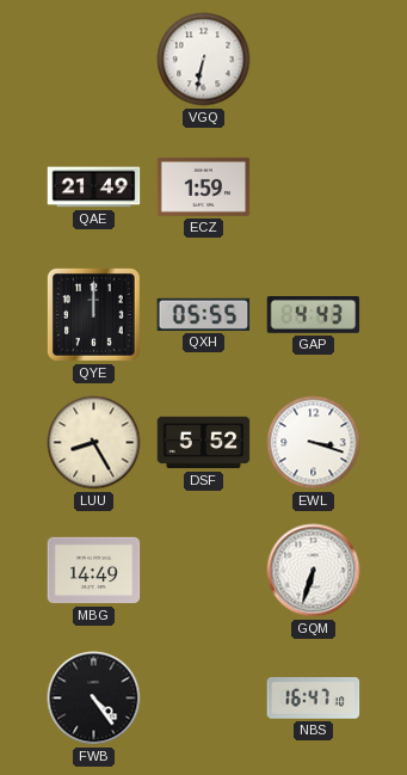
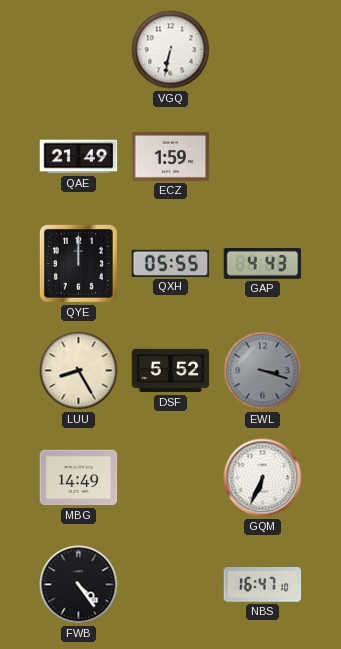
EWL dial: white -> grey
GQM: 6:33 -> 6:34
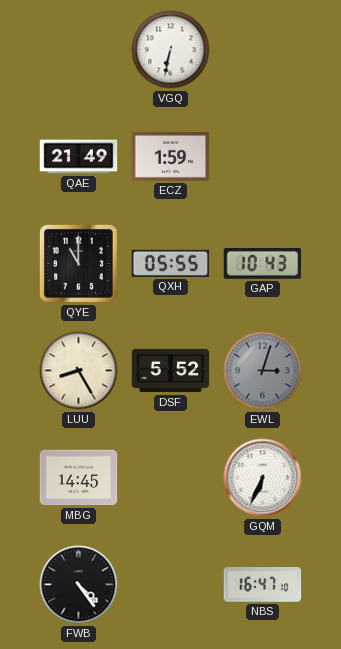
QYE: 12:00 -> 11:00
GAP: 4:43 -> 10:43
EWL: 3:18 -> 3:03
MBG: 14:49 -> 14:45
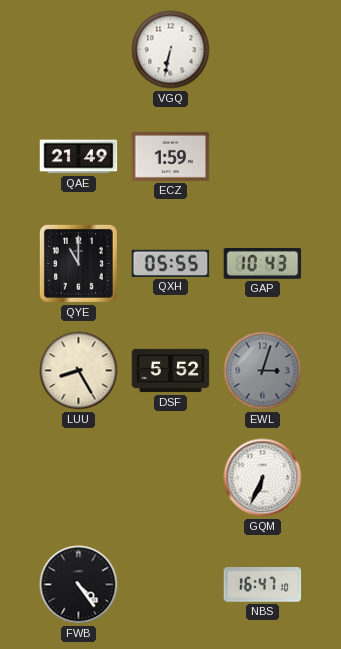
MBG: 14:45 -> none
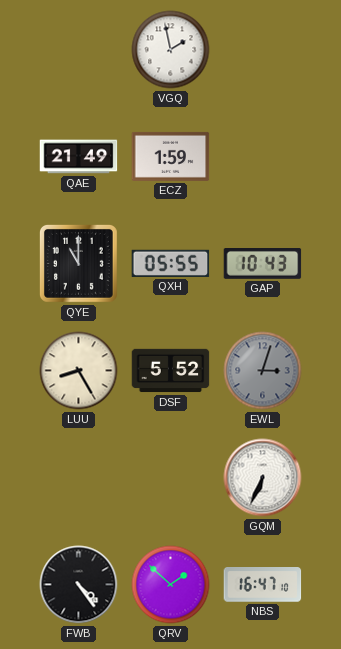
VGQ: 6:32 -> 1:58
QRV: none -> 1:52
